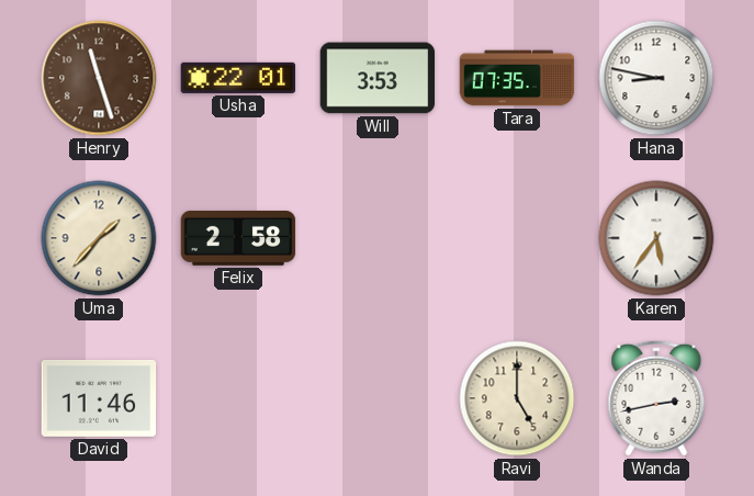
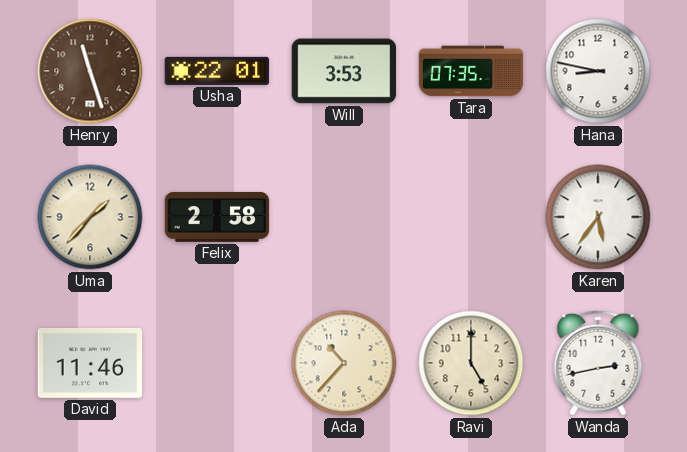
Ada: none -> 10:37
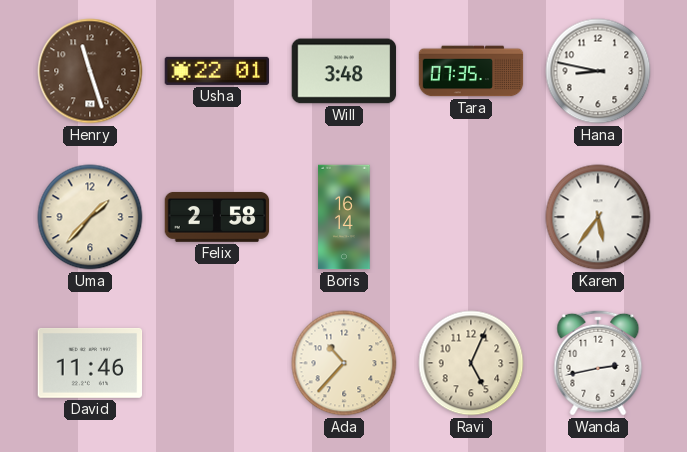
Will: 3:53 -> 3:48
Boris: none -> 16:14
Ravi: 5:00 -> 5:04
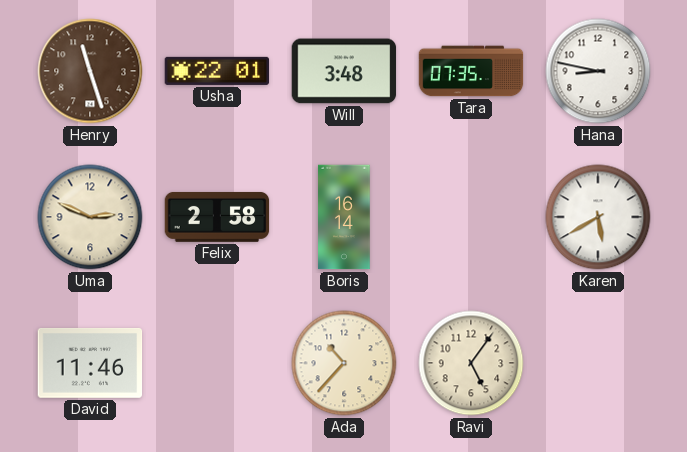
Uma: 1:37 -> 2:49
Karen: 5:36 -> 5:40
Ravi: 5:04 -> 5:06
Wanda: 2:43 -> none
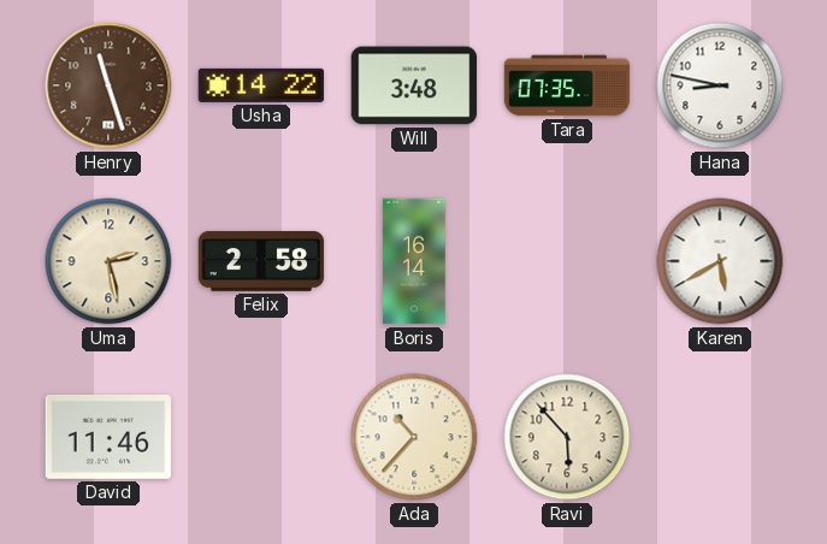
Usha: 22:01 -> 14:22
Uma: 2:49 -> 2:28
Ravi: 5:06 -> 5:53
